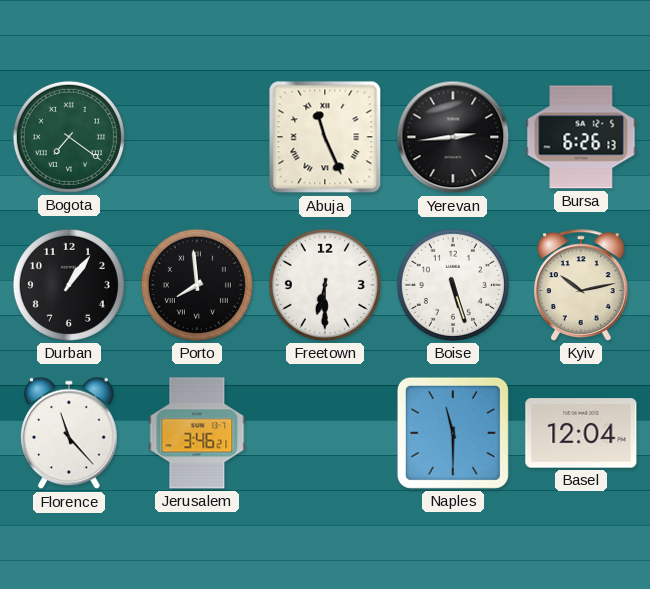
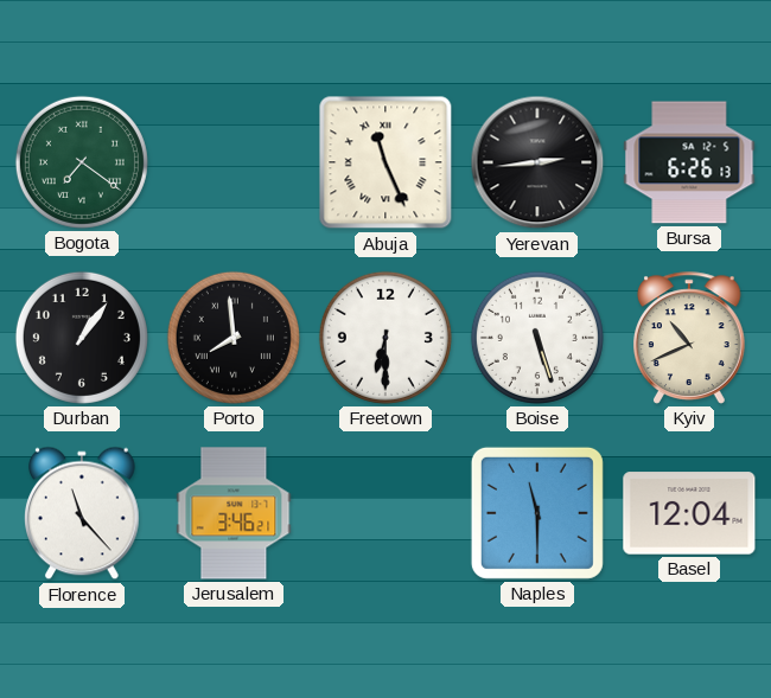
Kyiv: 10:13 -> 10:41
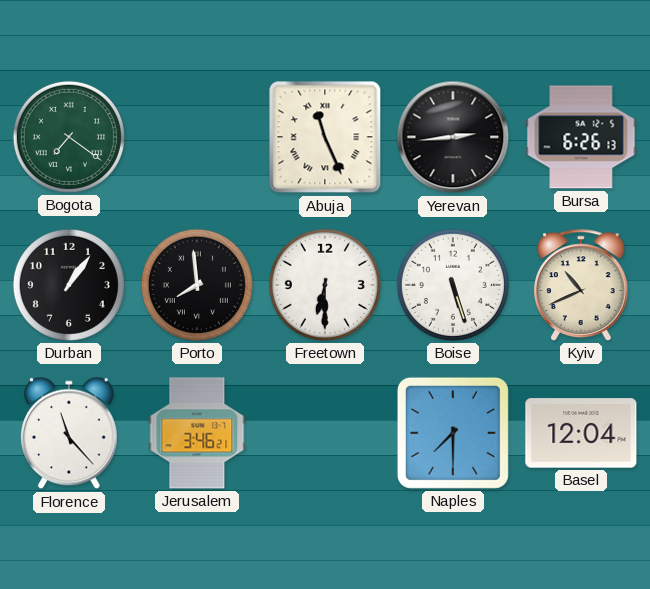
Naples: 11:30 -> 7:30
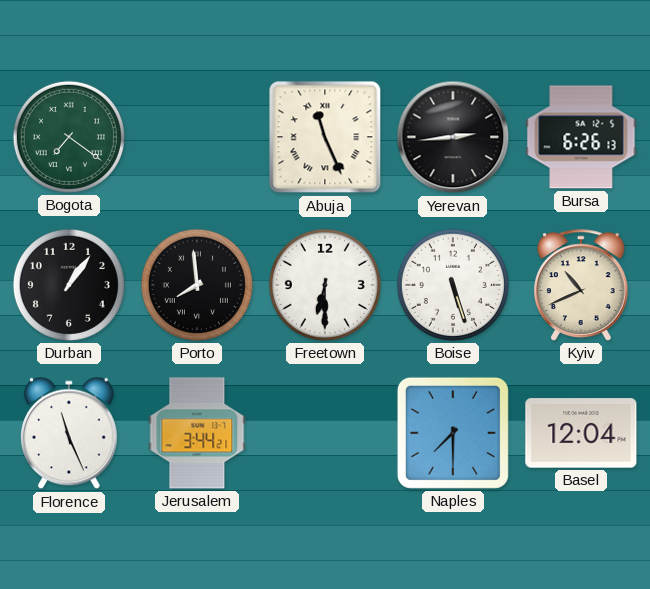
Florence: 11:23 -> 11:26
Jerusalem: 3:46 -> 3:44
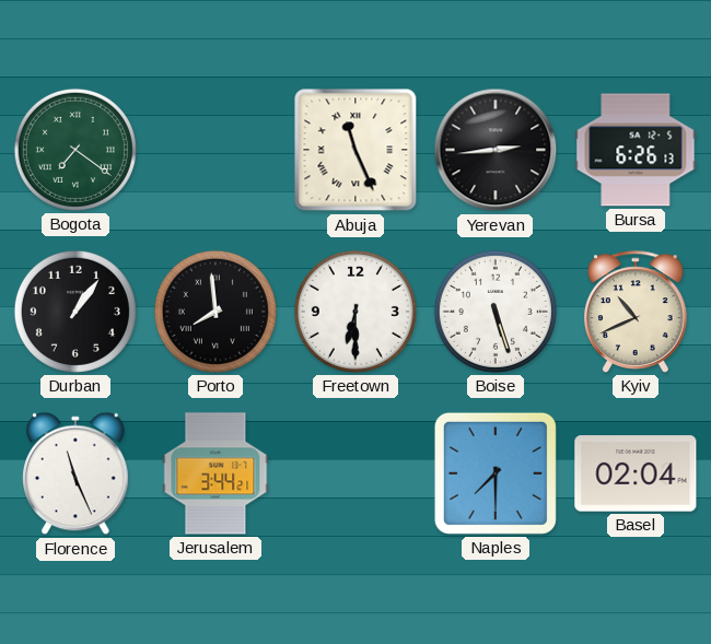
Basel: 12:04 -> 02:04
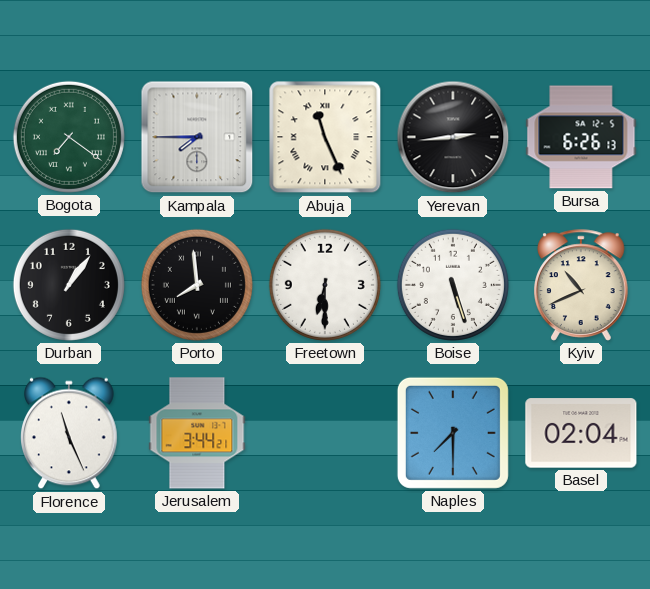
Kampala: none -> 7:45
